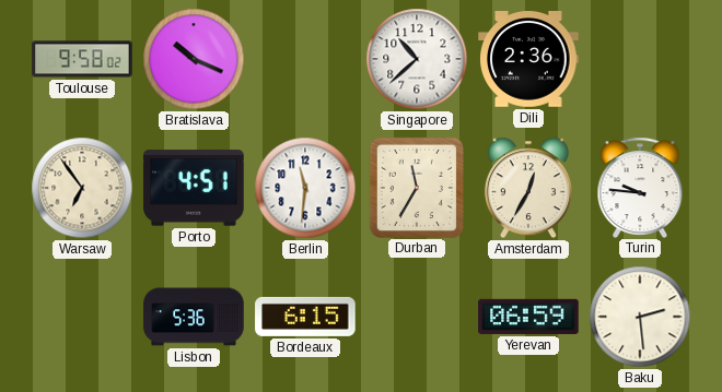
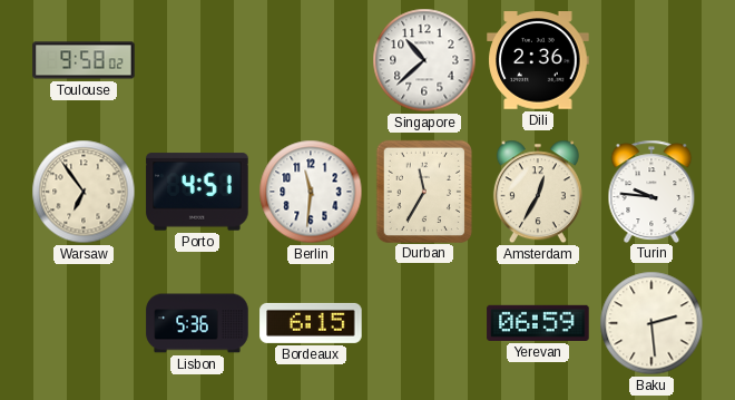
Bratislava: 10:19 -> none
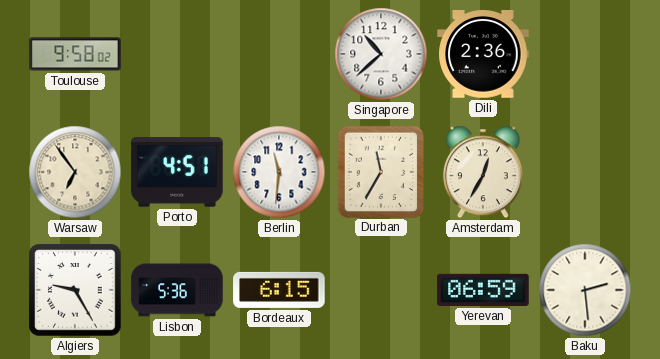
Turin: 9:46 -> none
Algiers: none -> 9:25
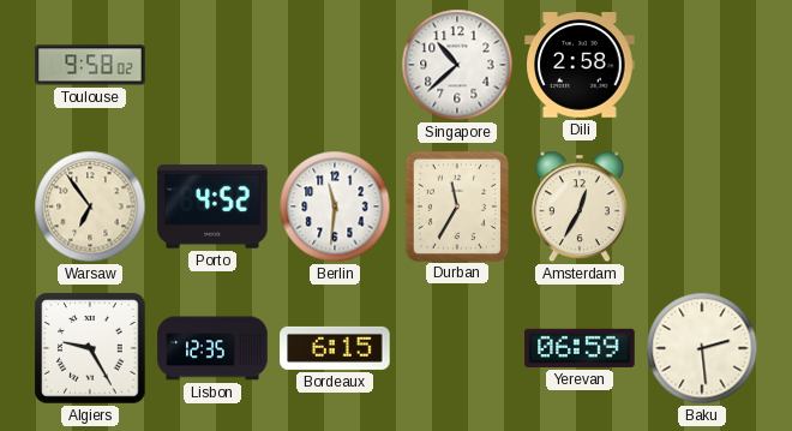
Dili: 2:36 -> 2:58
Porto: 4:51 -> 4:52
Lisbon: 5:36 -> 12:35
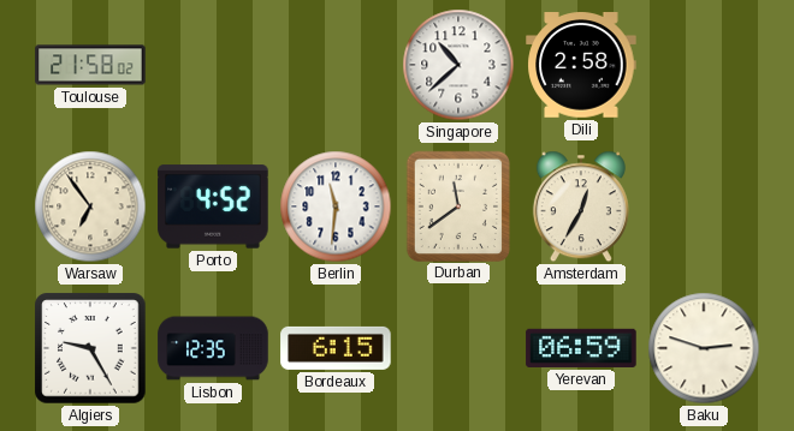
Toulouse: 9:58 -> 21:58
Durban: 11:35 -> 11:39
Baku: 2:29 -> 2:48
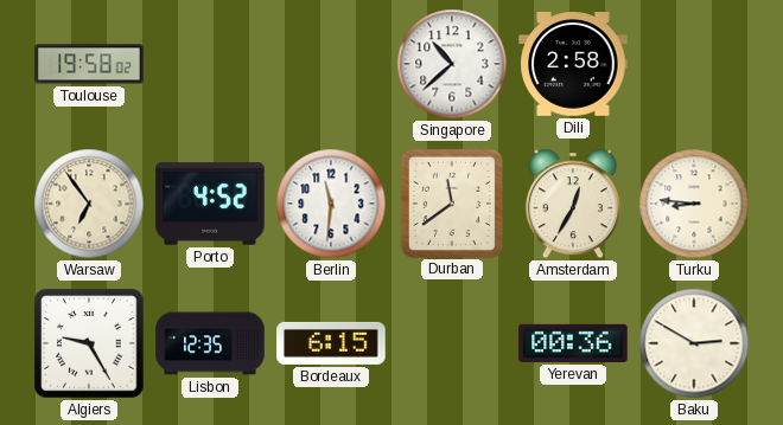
Toulouse: 21:58 -> 19:58
Turku: none -> 8:46
Yerevan: 06:59 -> 00:36
Baku: 2:48 -> 2:50
